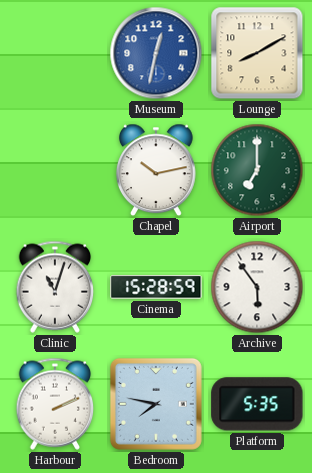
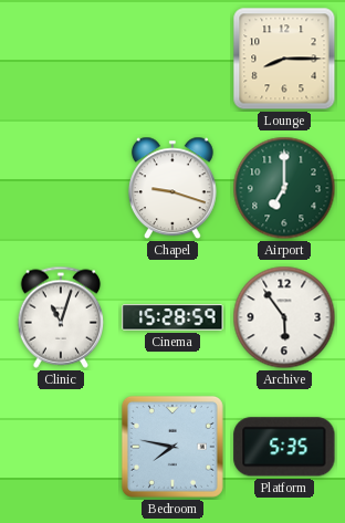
Museum: 12:32 -> none
Lounge: 8:10 -> 8:15
Chapel: 10:13 -> 9:18
Harbour: 2:11 -> none
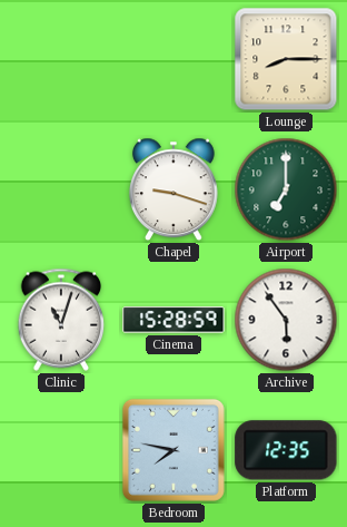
Platform: 5:35 -> 12:35
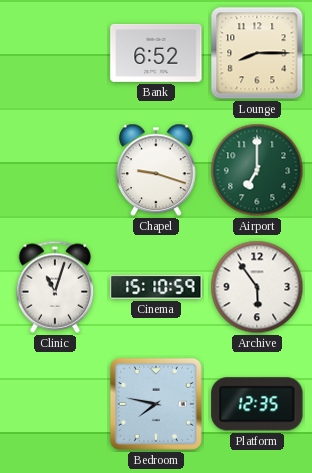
Bank: none -> 6:52
Cinema: 15:28 -> 15:10
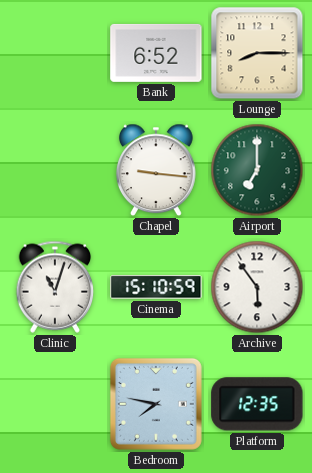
Chapel: 9:18 -> 9:16
